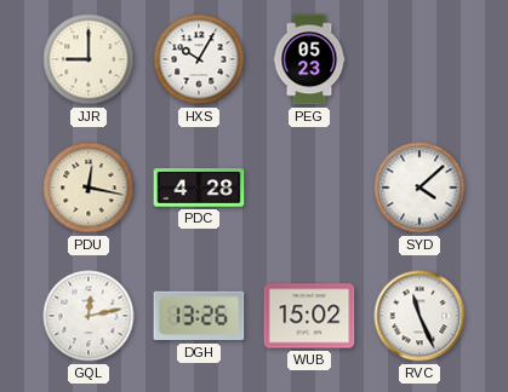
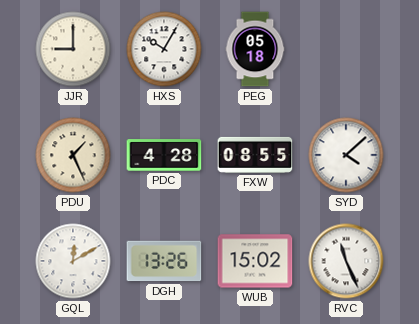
PEG: 05:23 -> 05:18
PDU: 12:17 -> 1:26
FXW: none -> 08:55
GQL: 12:13 -> 12:10
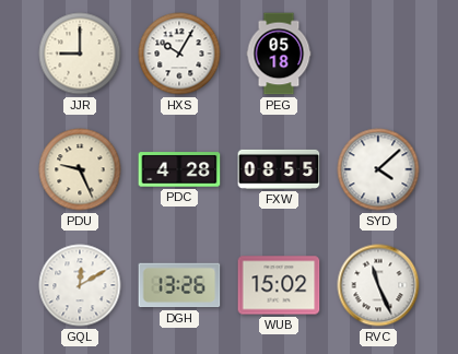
PDU: 1:26 -> 9:26
